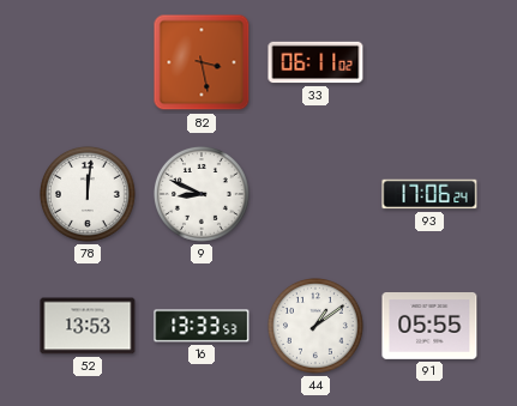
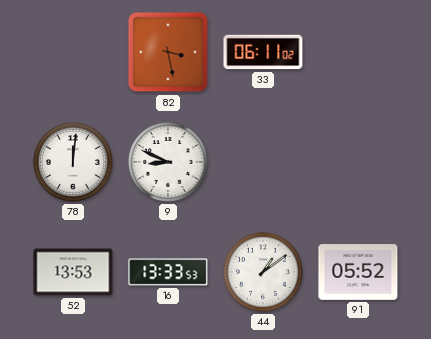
93: 17:06 -> none
91: 05:55 -> 05:52
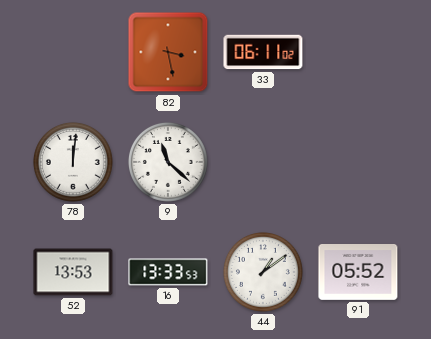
9: 8:49 -> 11:22
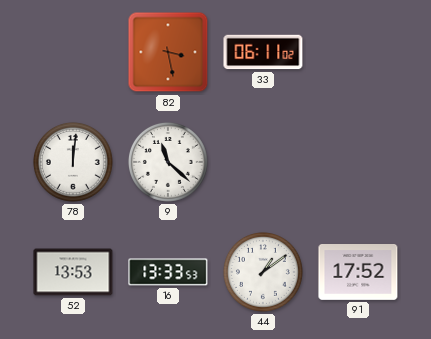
91: 05:52 -> 17:52
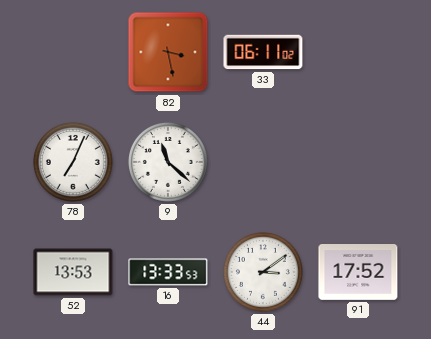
78: 12:01 -> 7:04
44: 1:09 -> 3:09
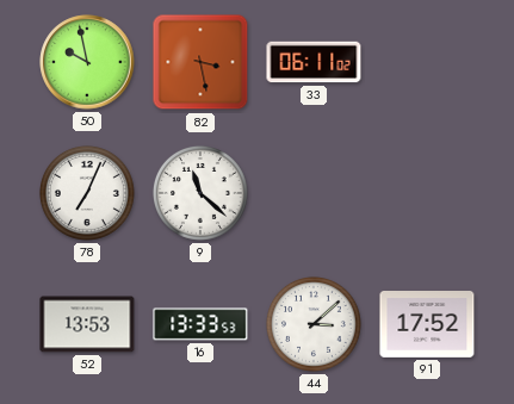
50: none -> 9:58
44: 3:09 -> 3:08
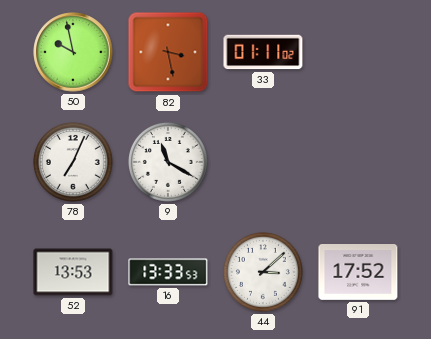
33: 06:11 -> 01:11
9: 11:22 -> 11:20
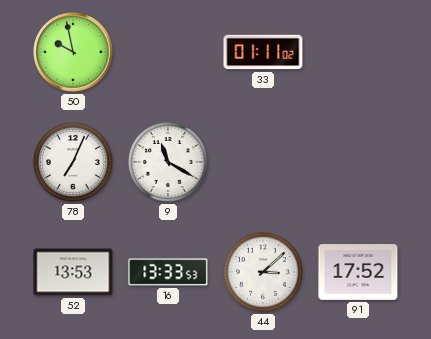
82: 3:28 -> none
